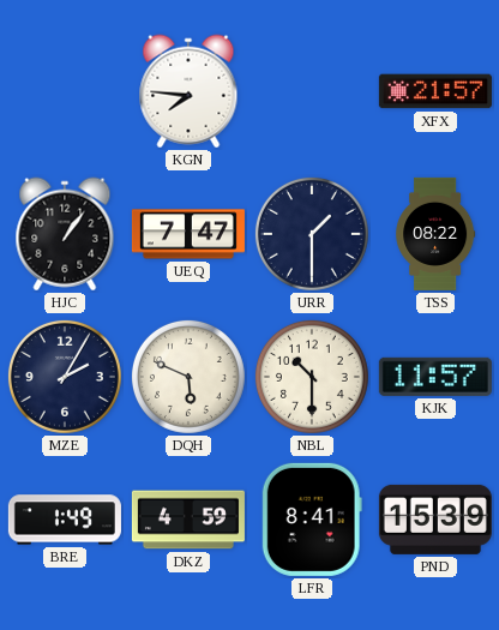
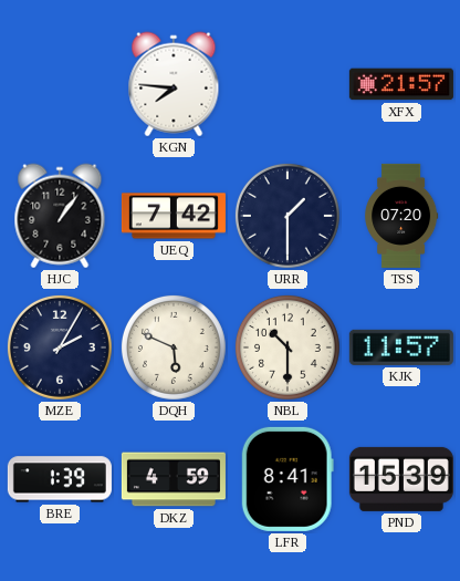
UEQ: 7:47 -> 7:42
TSS: 08:22 -> 07:20
BRE: 1:49 -> 1:39
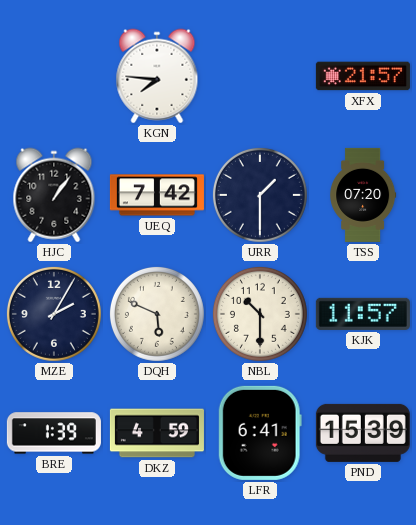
LFR: 8:41 -> 6:41
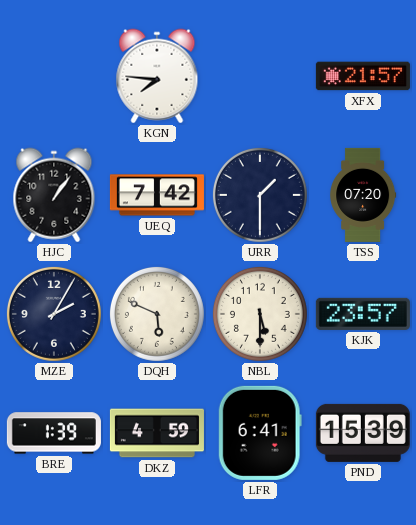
NBL: 10:30 -> 5:30
KJK: 11:57 -> 23:57
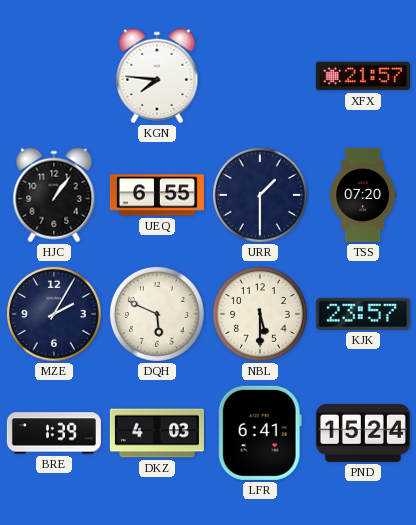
UEQ: 7:42 -> 6:55
DKZ: 4:59 -> 4:03
PND: 15:39 -> 15:24
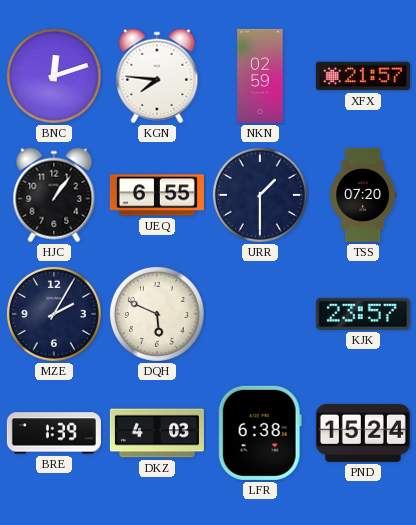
BNC: none -> 12:12
NKN: none -> 02:59
NBL: 5:30 -> none
LFR: 6:41 -> 6:38
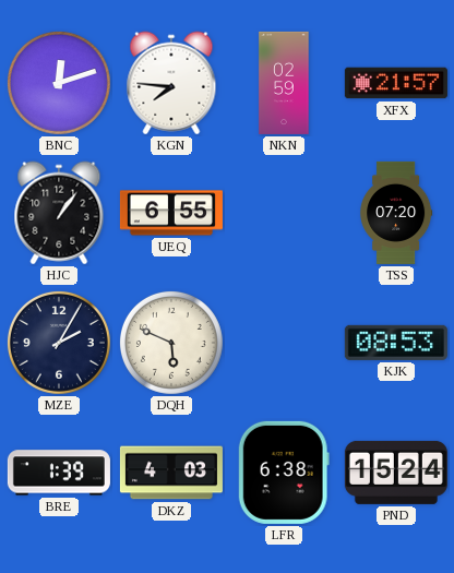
URR: 1:30 -> none
KJK: 23:57 -> 08:53
